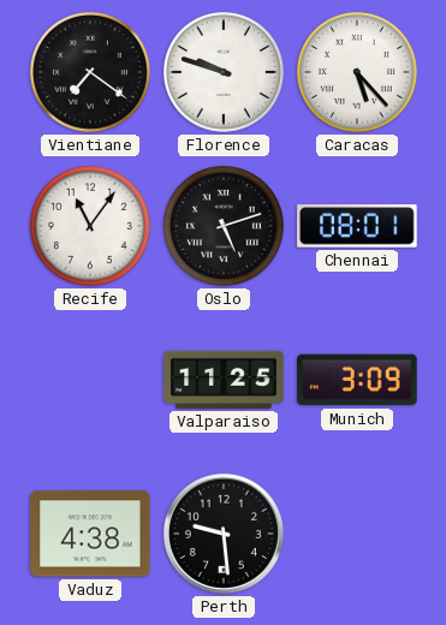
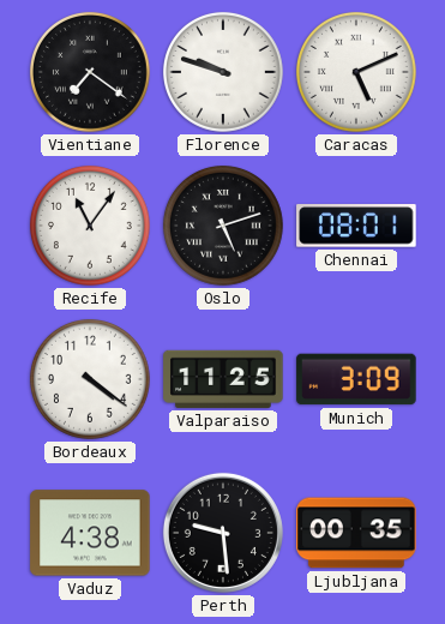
Caracas: 5:23 -> 5:11
Bordeaux: none -> 4:21
Ljubljana: none -> 00:35
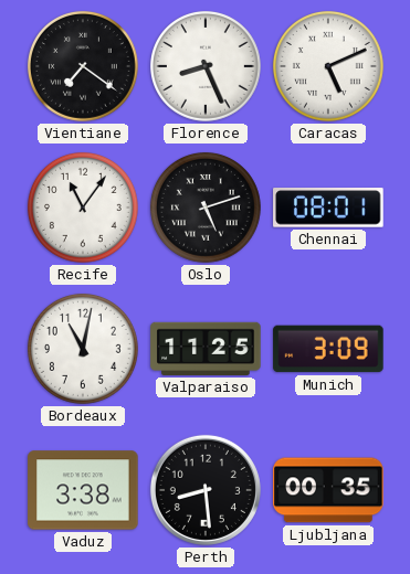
Florence: 9:48 -> 8:26
Bordeaux: 4:21 -> 11:02
Vaduz: 4:38 -> 3:38
Perth: 9:29 -> 8:29
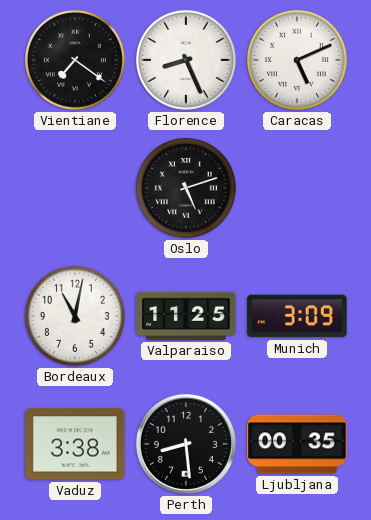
Recife: 11:06 -> none
Chennai: 08:01 -> none
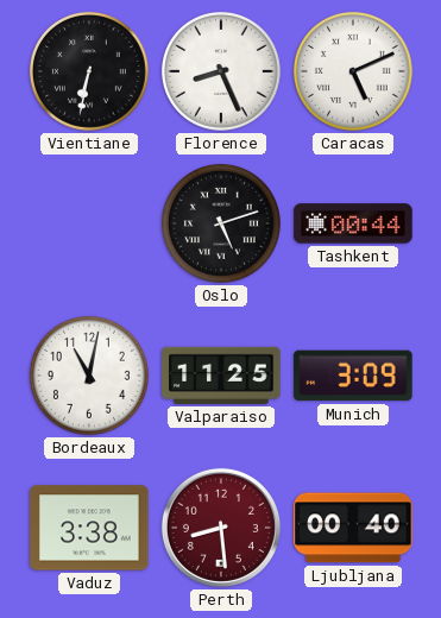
Vientiane: 7:21 -> 6:32
Tashkent: none -> 00:44
Perth dial: black -> burgundy
Ljubljana: 00:35 -> 00:40
